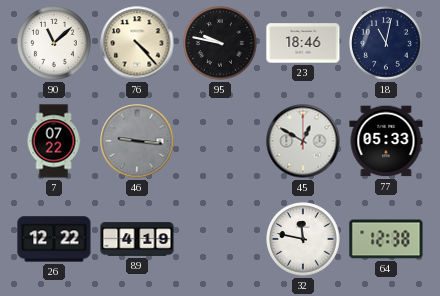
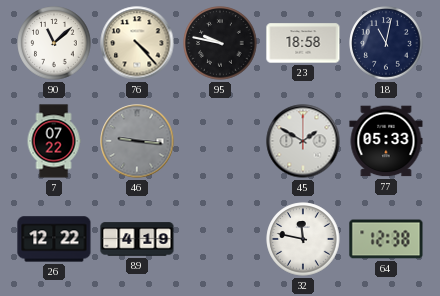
23: 18:46 -> 18:58
45: 12:50 -> 1:50
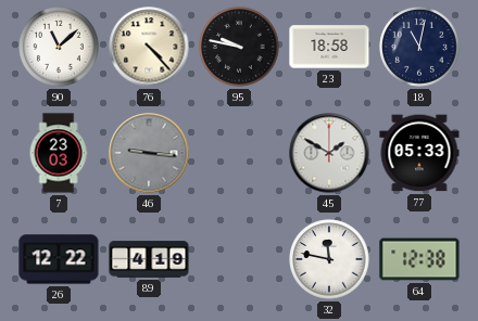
7: 07:22 -> 23:03
